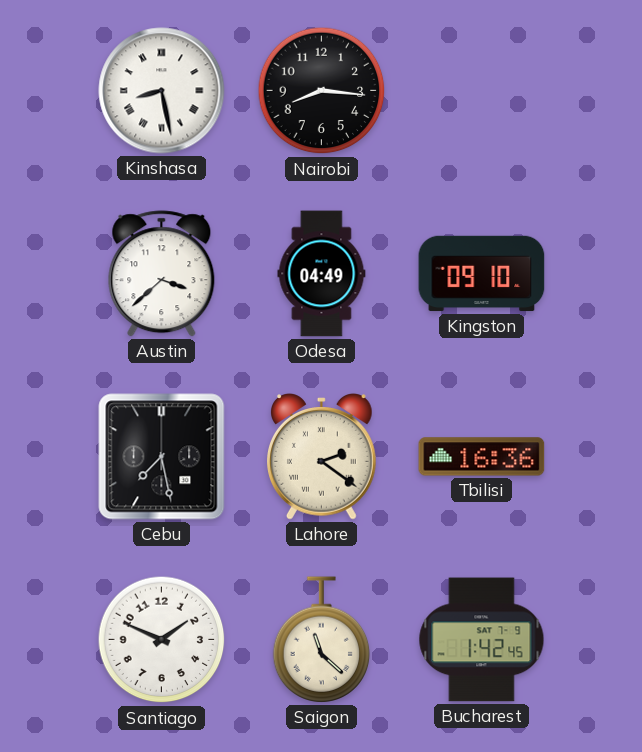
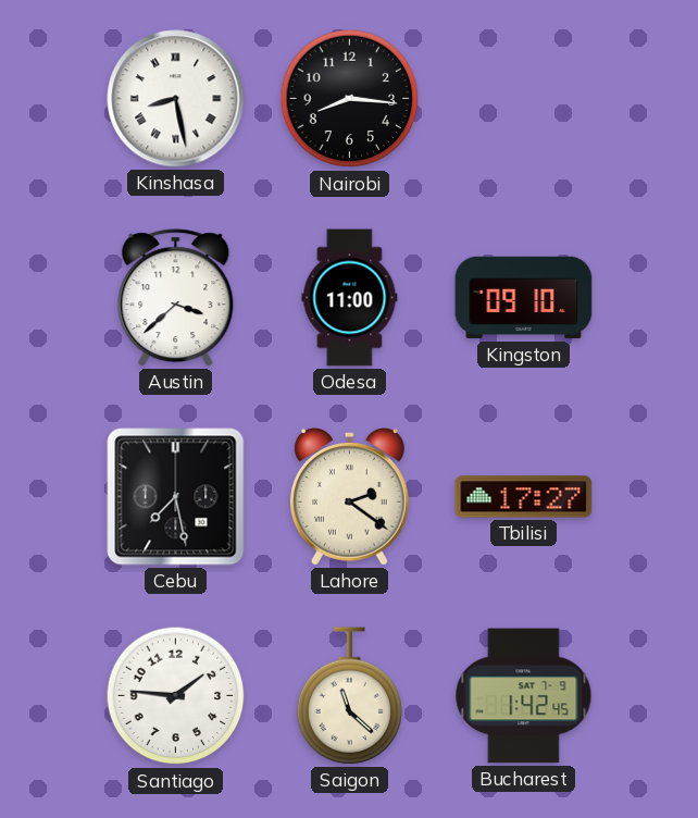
Odesa: 04:49 -> 11:00
Tbilisi: 16:36 -> 17:27
Santiago: 1:49 -> 1:46
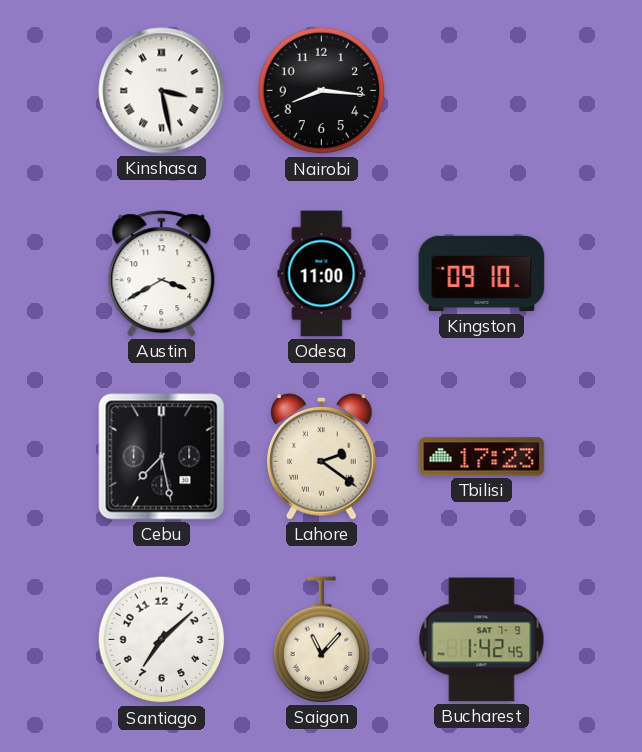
Kinshasa: 8:28 -> 3:28
Austin: 3:38 -> 3:40
Tbilisi: 17:27 -> 17:23
Santiago: 1:46 -> 7:08
Saigon: 11:22 -> 11:07
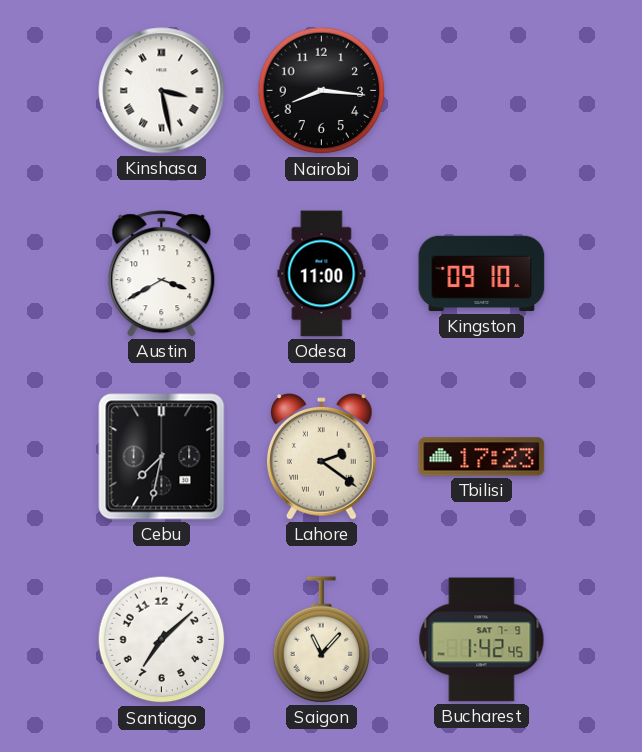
Cebu: 7:28 -> 7:32
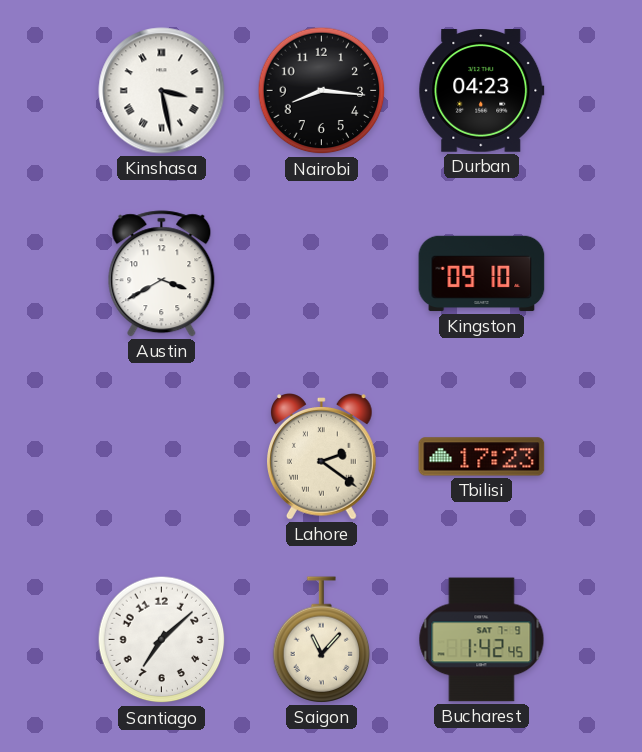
Durban: none -> 04:23
Odesa: 11:00 -> none
Cebu: 7:32 -> none
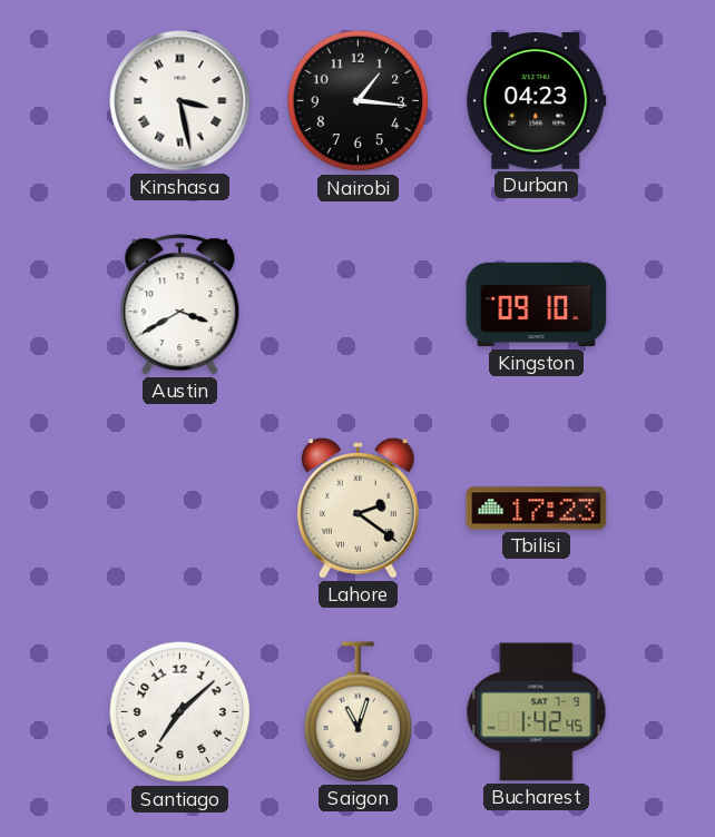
Nairobi: 8:16 -> 1:16
Saigon: 11:07 -> 11:03
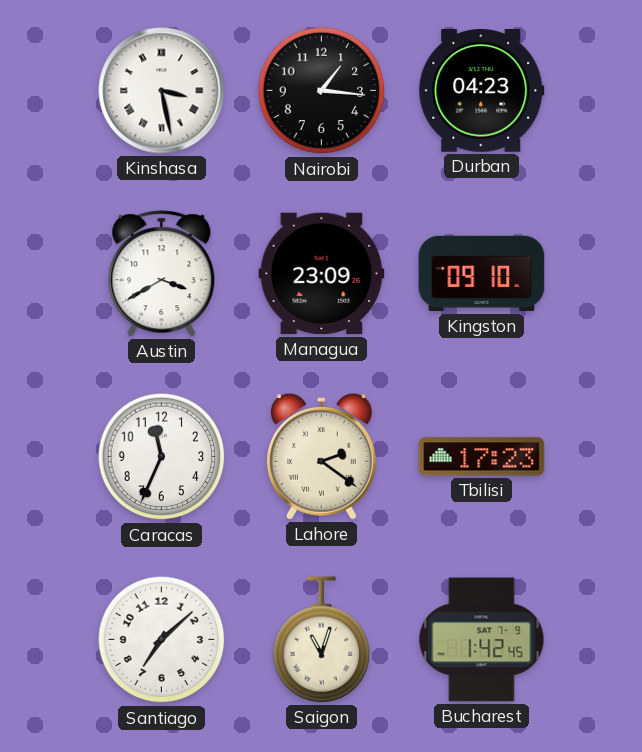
Managua: none -> 23:09
Caracas: none -> 11:34
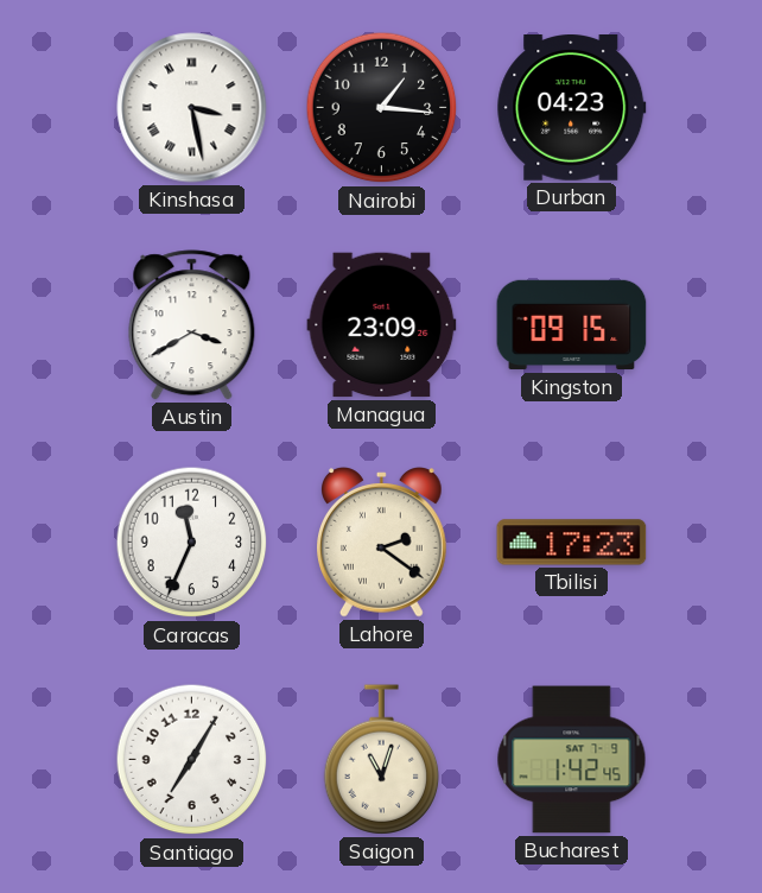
Kingston: 09:10 -> 09:15
Santiago: 7:08 -> 7:05
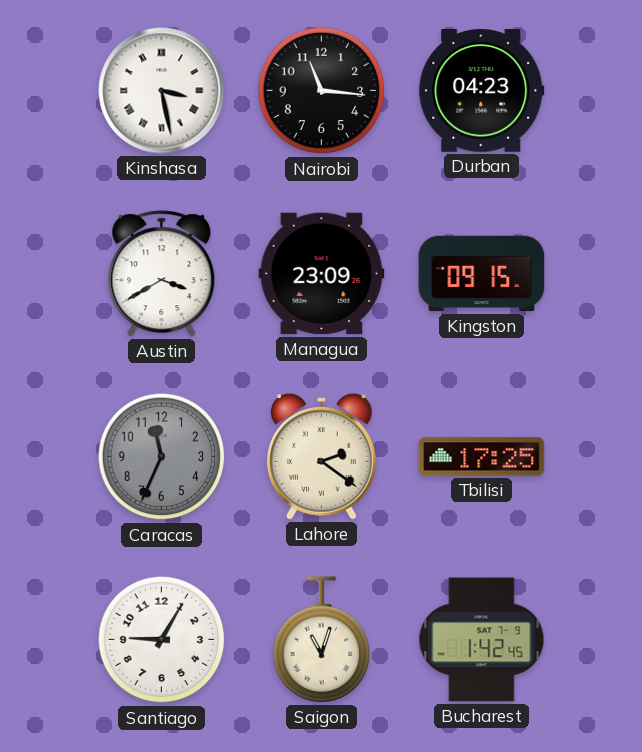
Nairobi: 1:16 -> 11:16
Caracas dial: white -> grey
Tbilisi: 17:23 -> 17:25
Santiago: 7:05 -> 9:05
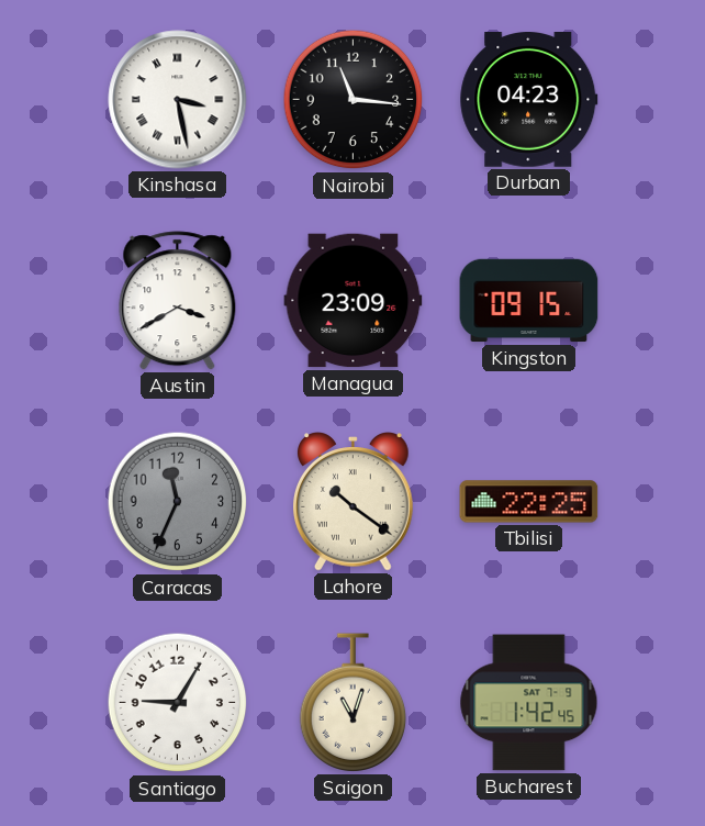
Lahore: 2:21 -> 10:21
Tbilisi: 17:25 -> 22:25
